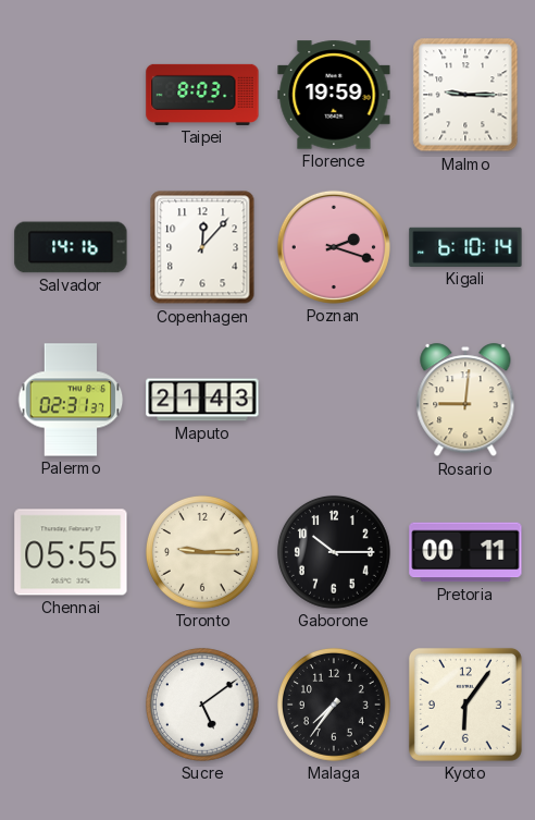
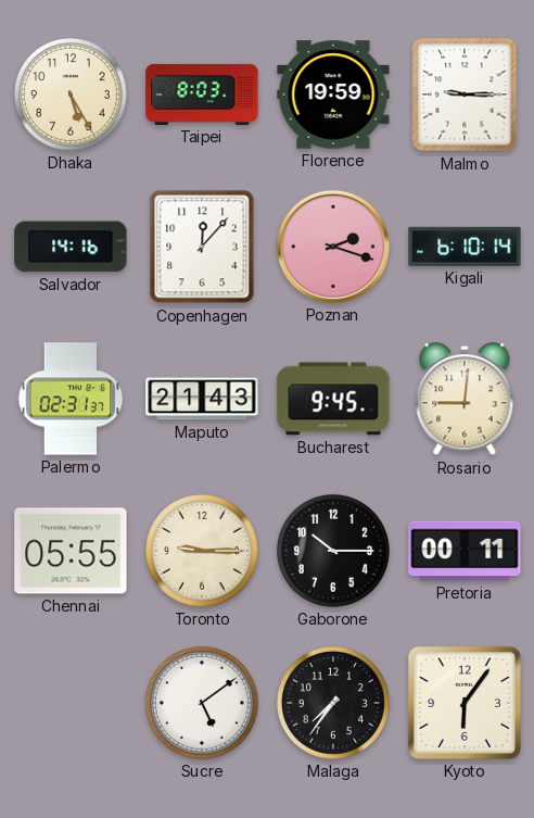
Dhaka: none -> 5:25
Bucharest: none -> 9:45
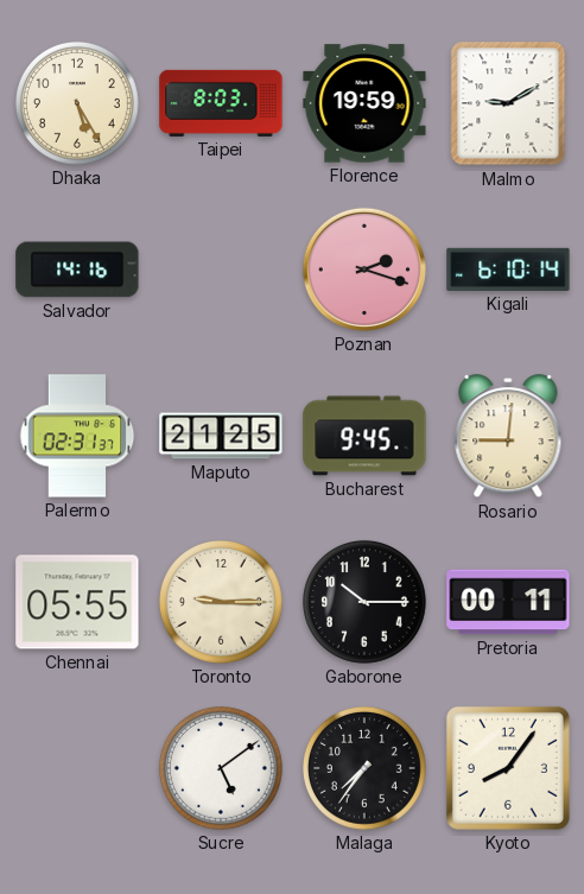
Malmo: 9:15 -> 9:10
Copenhagen: 12:07 -> none
Maputo: 21:43 -> 21:25
Kyoto: 6:06 -> 8:06
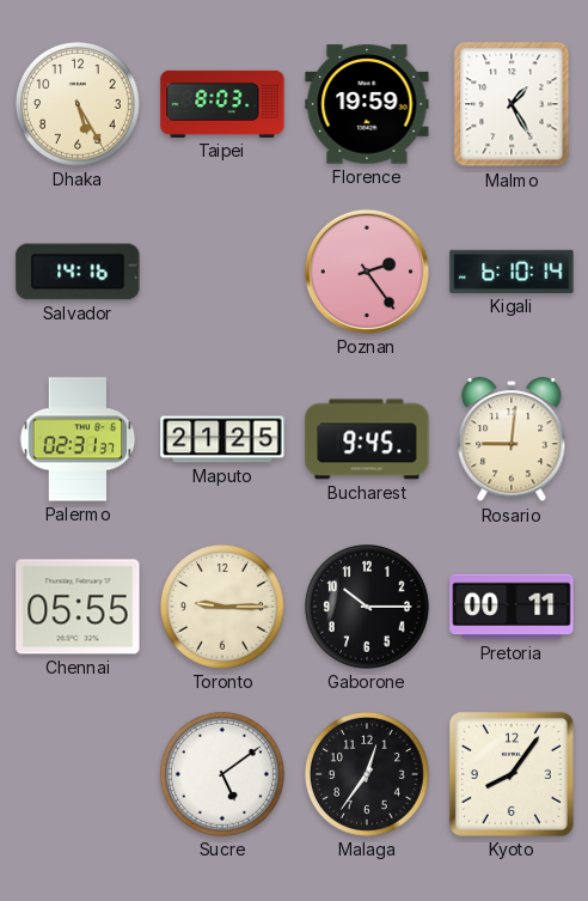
Malmo: 9:10 -> 1:25
Poznan: 2:18 -> 2:24
Malaga: 7:36 -> 12:36
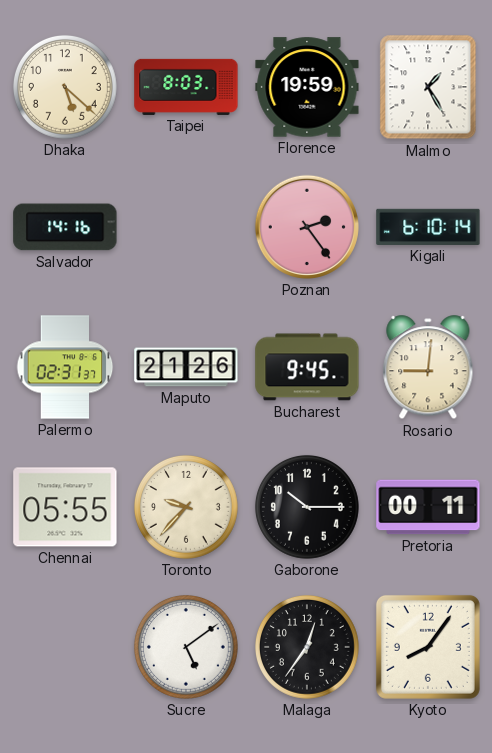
Dhaka: 5:25 -> 5:22
Maputo: 21:25 -> 21:26
Toronto: 9:15 -> 9:37
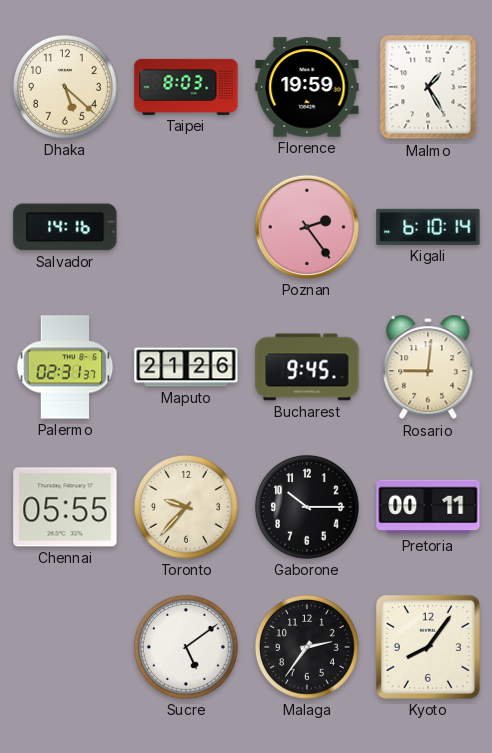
Malaga: 12:36 -> 2:36
